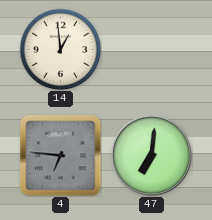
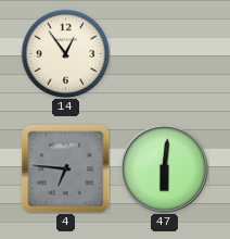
14: 12:59 -> 12:54
47: 7:01 -> 6:01
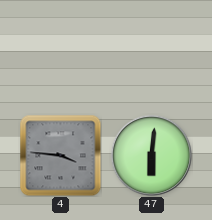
14: 12:54 -> none
4: 6:46 -> 3:46
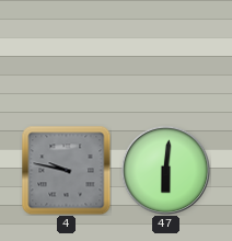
4: 3:46 -> 9:47
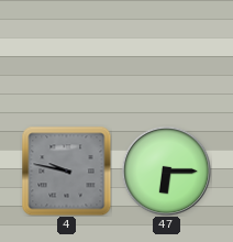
47: 6:01 -> 6:15
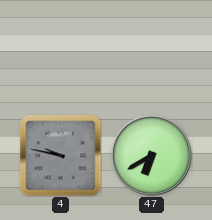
47: 6:15 -> 6:40
